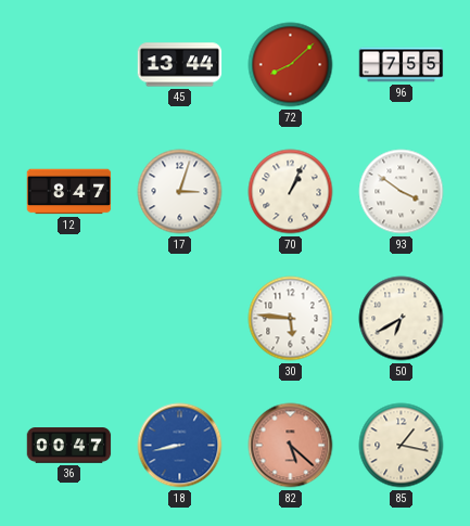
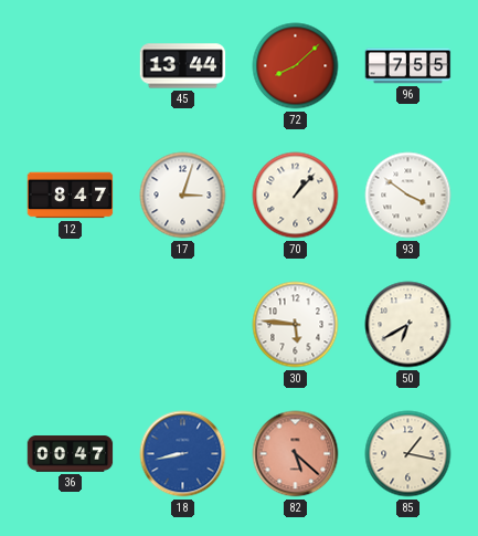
70: 1:04 -> 1:07
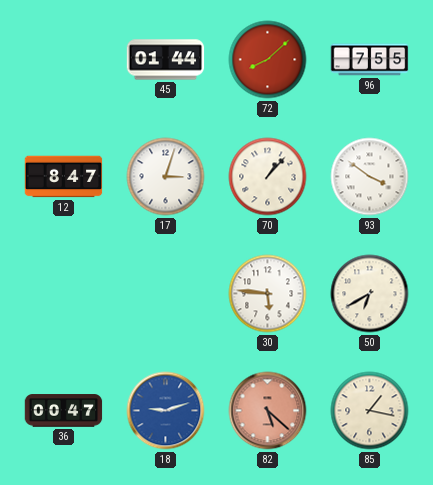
45: 13:44 -> 01:44
18: 8:43 -> 9:12
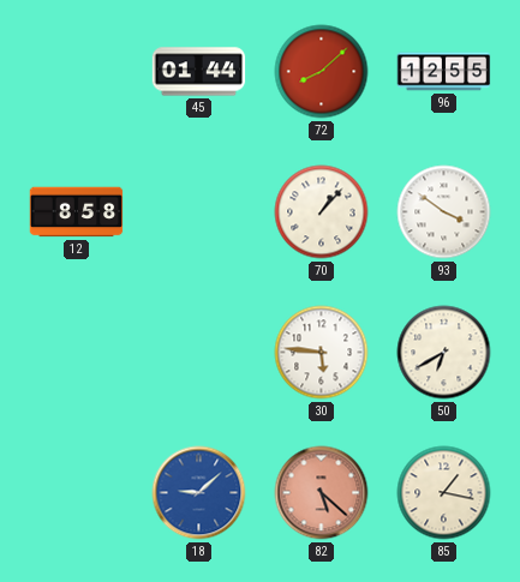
96: 7:55 -> 12:55
12: 8:47 -> 8:58
17: 3:03 -> none
36: 00:47 -> none
18: 9:12 -> 9:08
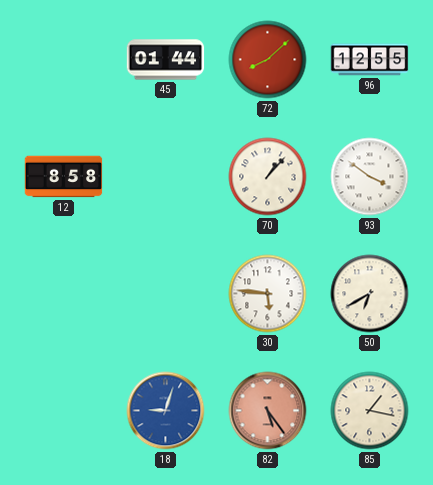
18: 9:08 -> 9:03
82: 5:22 -> 5:24
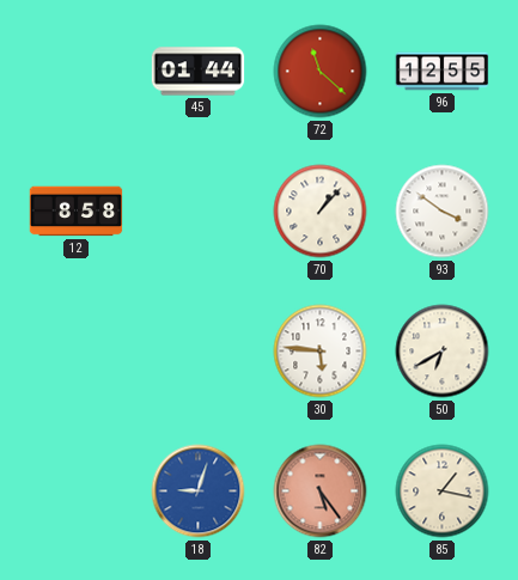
72: 8:08 -> 11:22
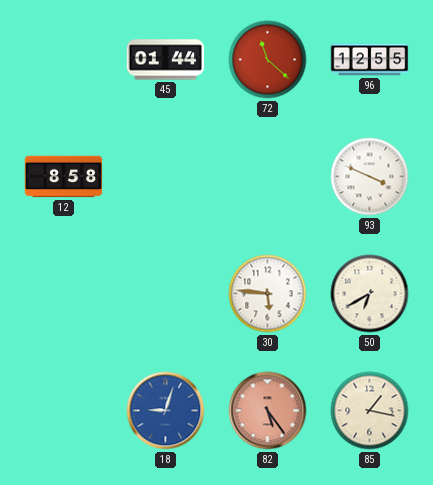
70: 1:07 -> none
93: 3:51 -> 3:49
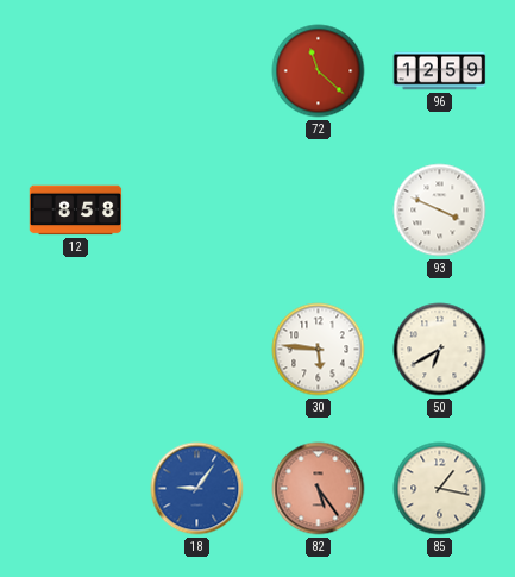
45: 01:44 -> none
96: 12:55 -> 12:59
18: 9:03 -> 9:06
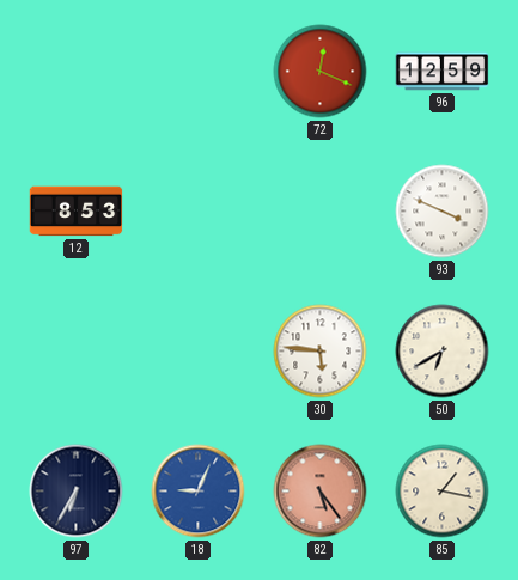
72: 11:22 -> 12:19
12: 8:58 -> 8:53
97: none -> 6:35
18: 9:06 -> 9:04
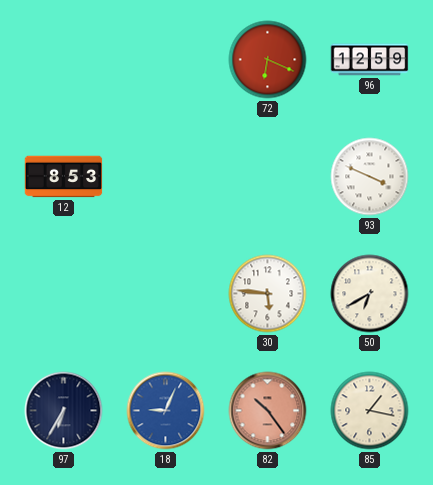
72: 12:19 -> 6:19
82: 5:24 -> 10:24
